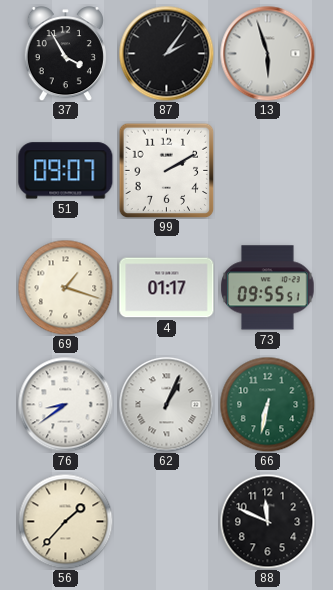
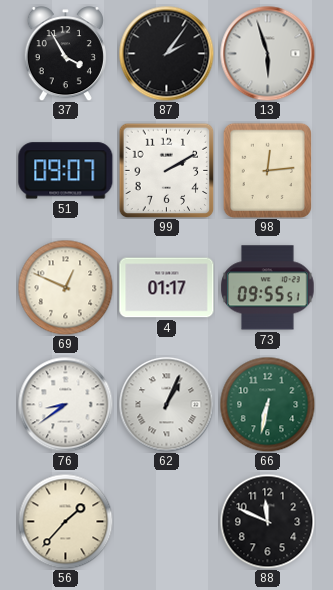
98: none -> 12:14
69: 1:18 -> 12:49
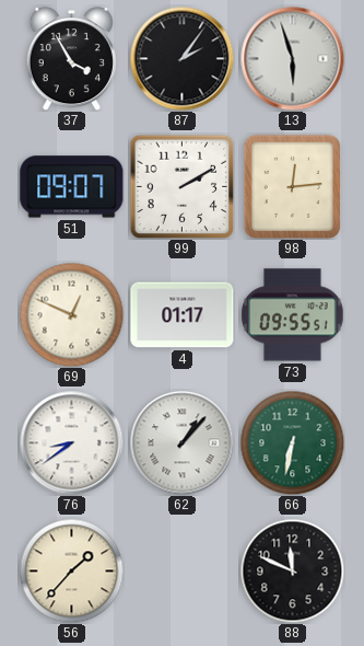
62: 1:04 -> 1:07
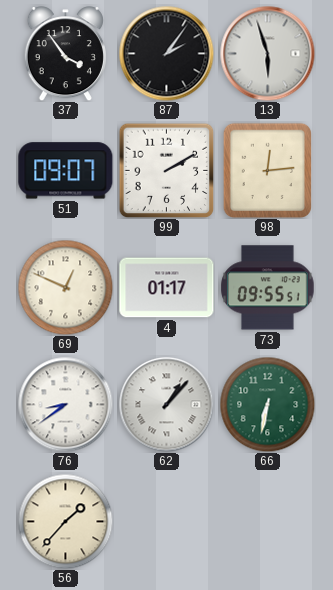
37: 3:55 -> 3:54
88: 11:49 -> none
